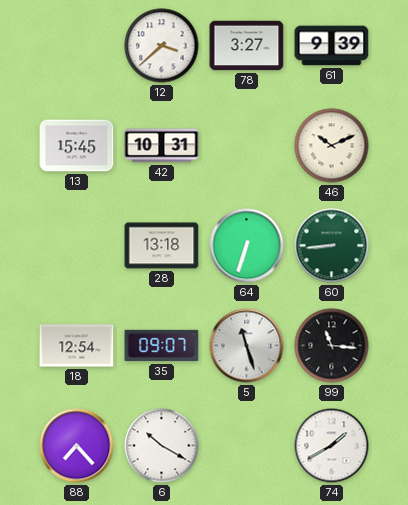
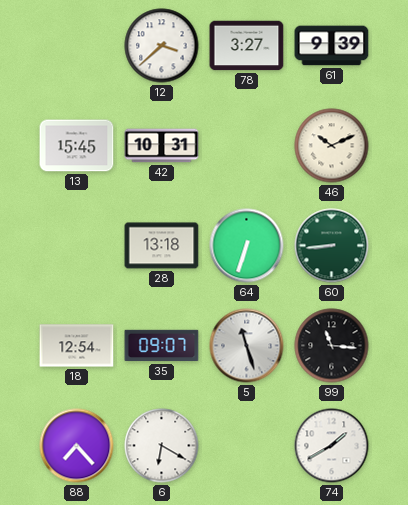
6: 10:20 -> 6:20
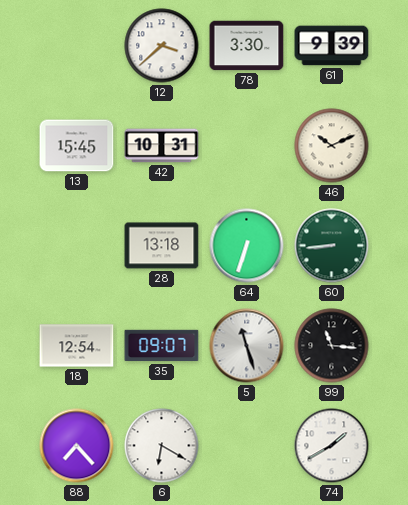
78: 3:27 -> 3:30
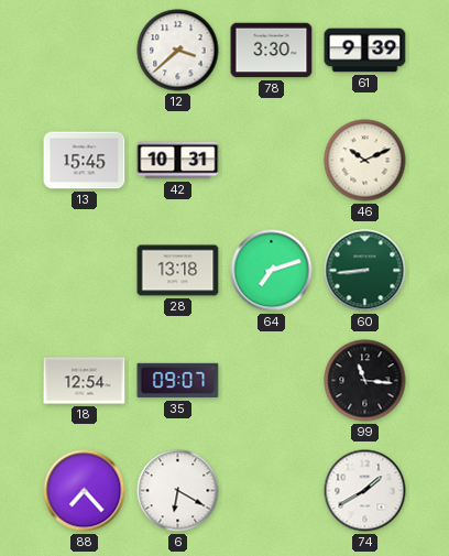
64: 6:33 -> 7:12
5: 11:27 -> none
